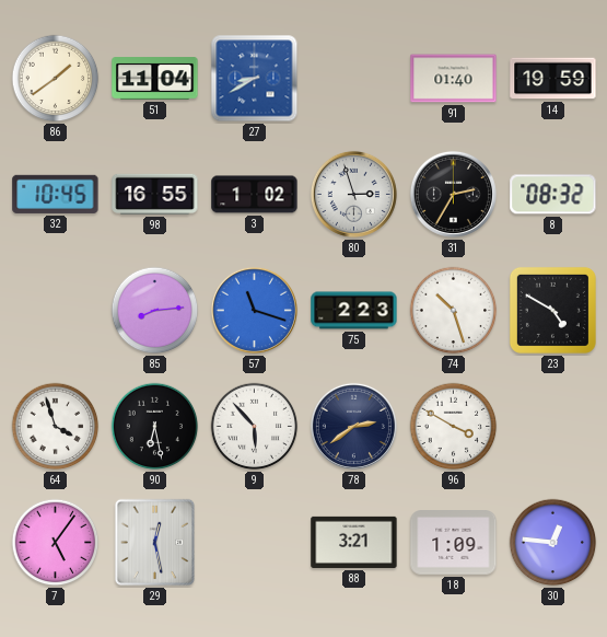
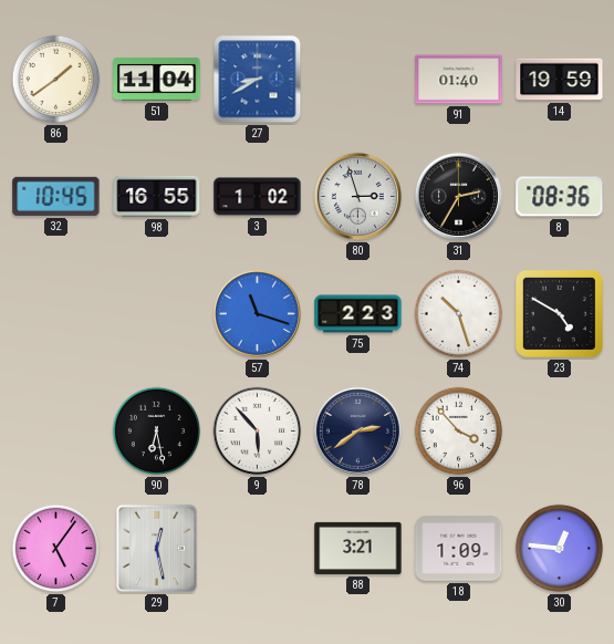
8: 08:32 -> 08:36
85: 8:14 -> none
64: 3:57 -> none
96: 3:50 -> 3:53
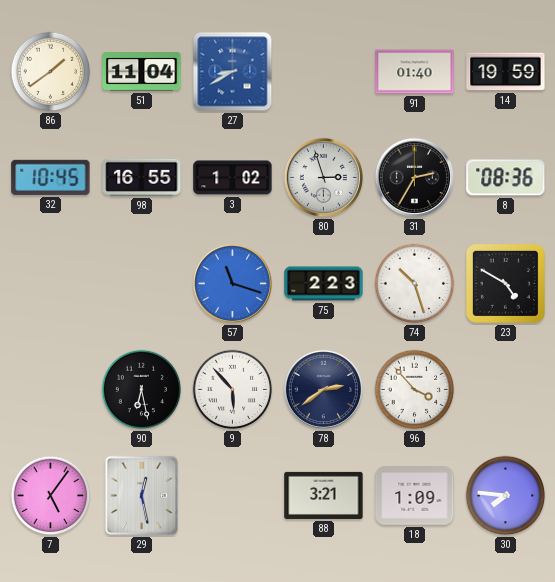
30: 12:46 -> 7:46
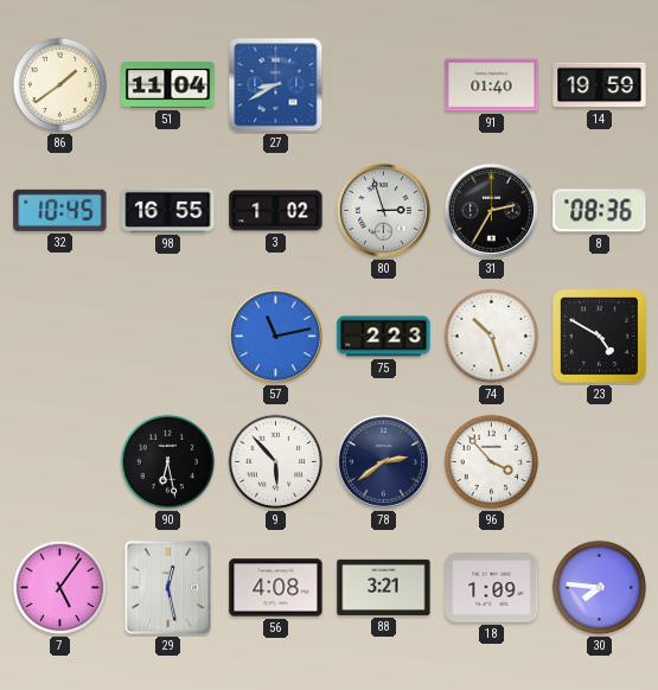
57: 11:18 -> 11:13
56: none -> 4:08
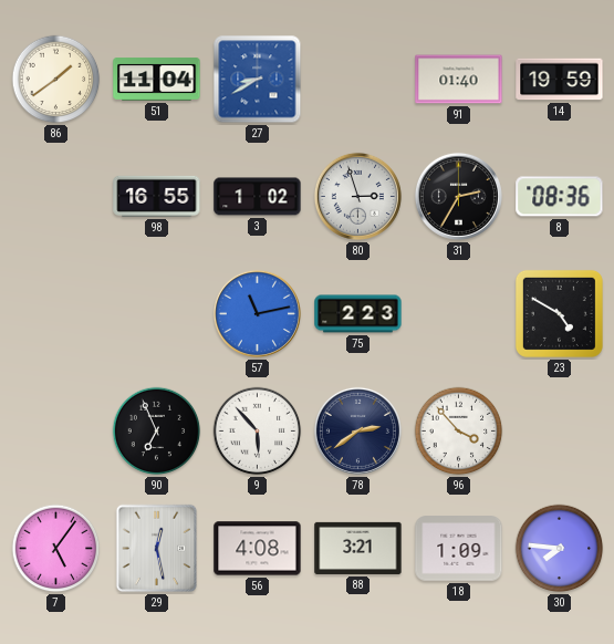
32: 10:45 -> none
74: 10:27 -> none
90: 6:28 -> 6:56
